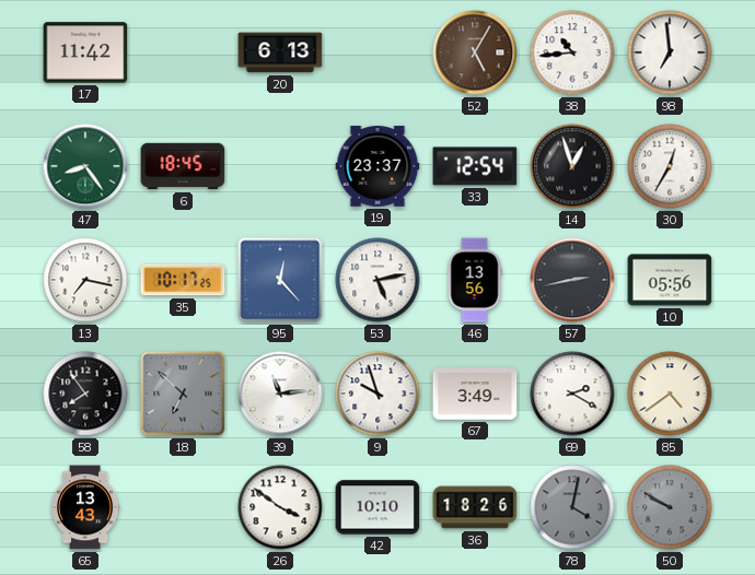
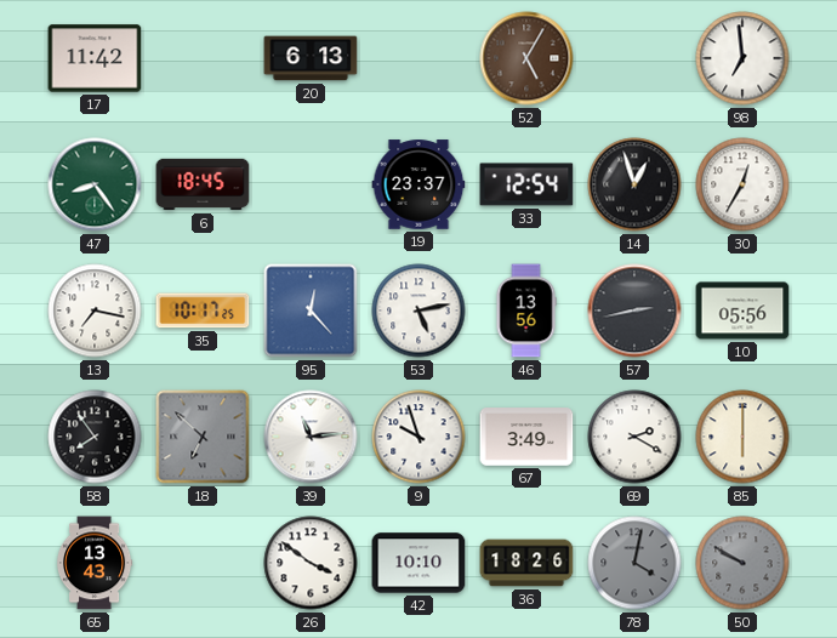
38: 10:44 -> none
85: 4:39 -> 6:00
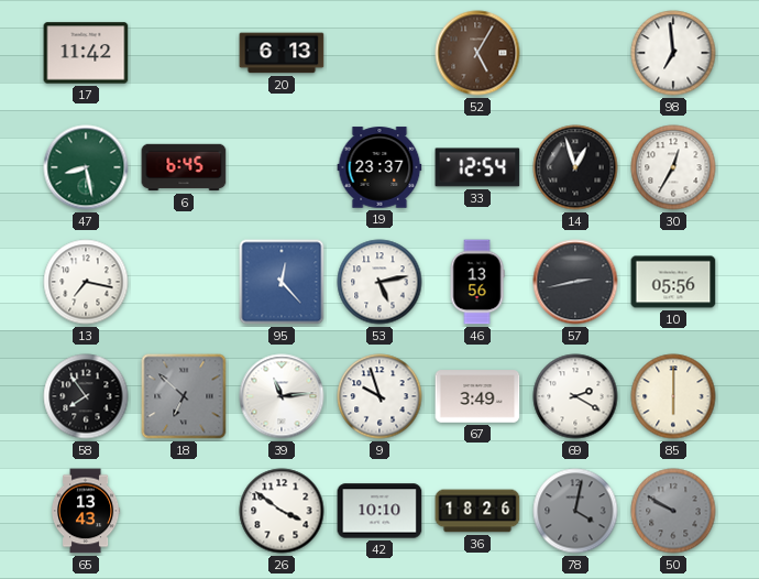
47: 8:24 -> 8:28
6: 18:45 -> 6:45
35: 10:17 -> none
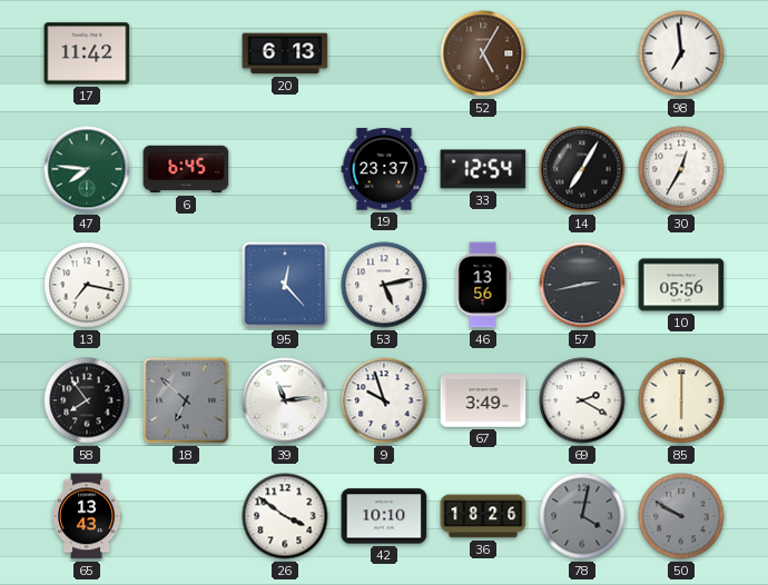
47: 8:28 -> 7:46
14: 12:57 -> 7:05
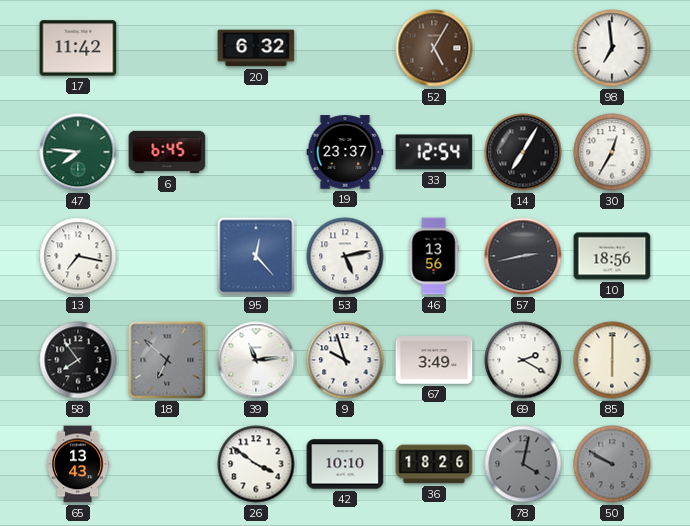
20: 6:13 -> 6:32
10: 05:56 -> 18:56
